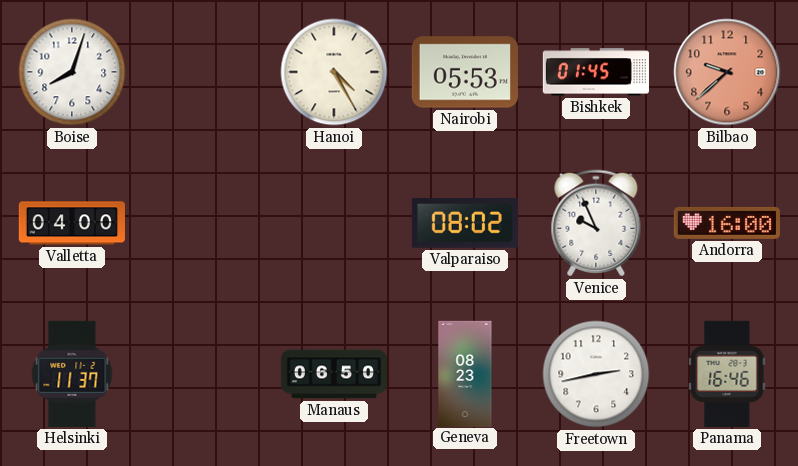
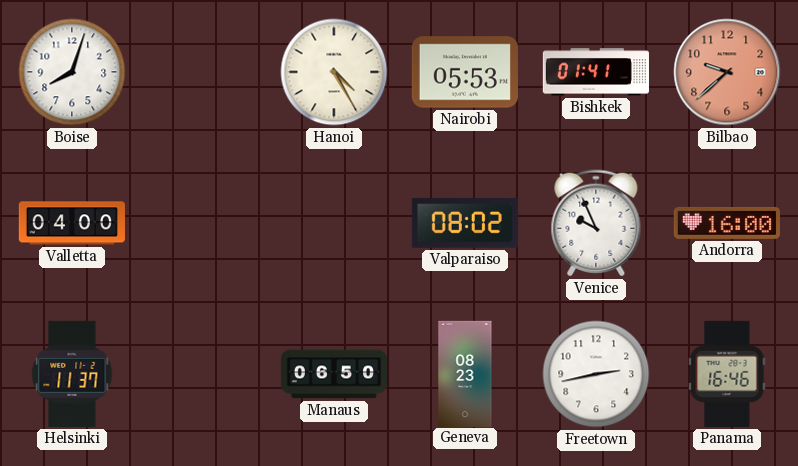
Bishkek: 01:45 -> 01:41
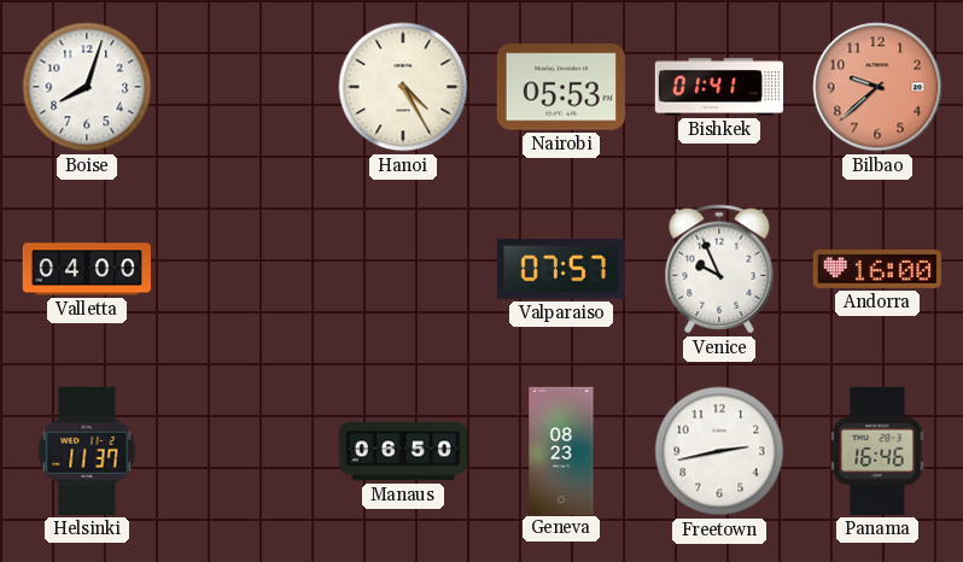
Valparaiso: 08:02 -> 07:57
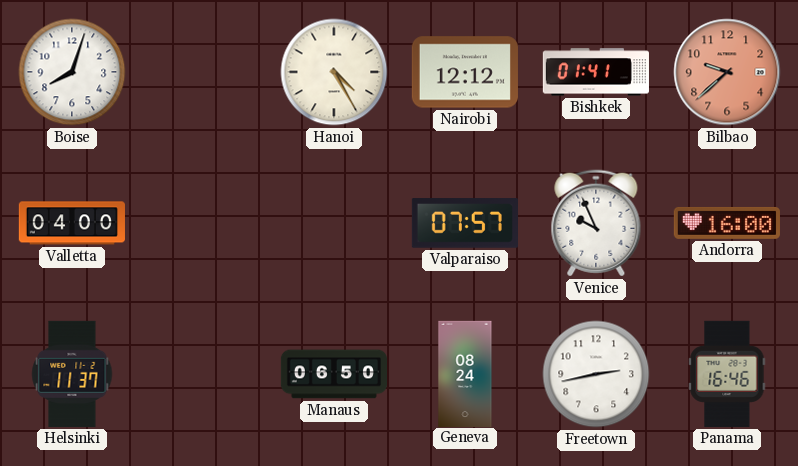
Nairobi: 05:53 -> 12:12
Geneva: 08:23 -> 08:24
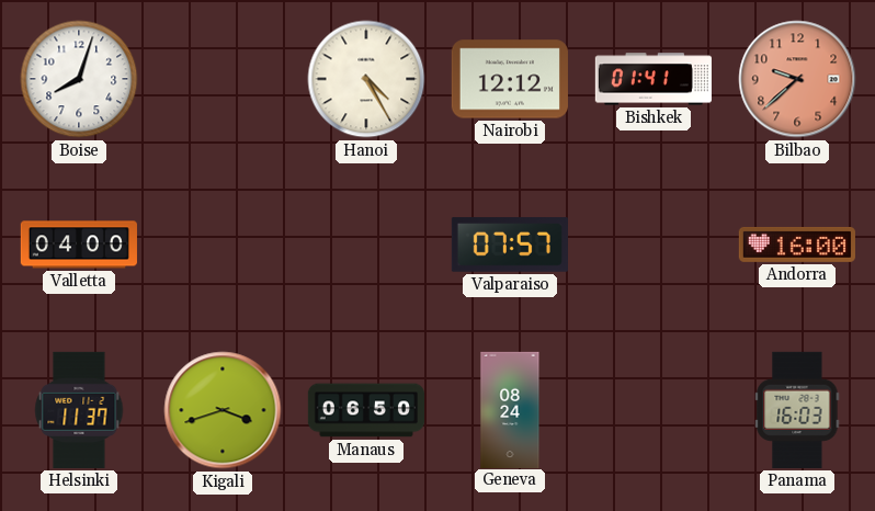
Venice: 9:56 -> none
Kigali: none -> 3:42
Freetown: 2:43 -> none
Panama: 16:46 -> 16:03
